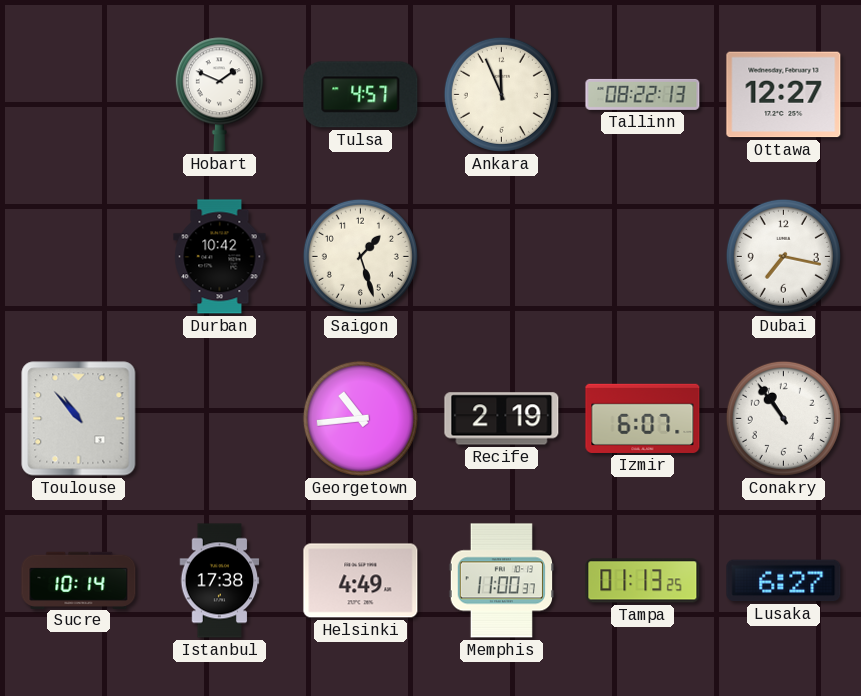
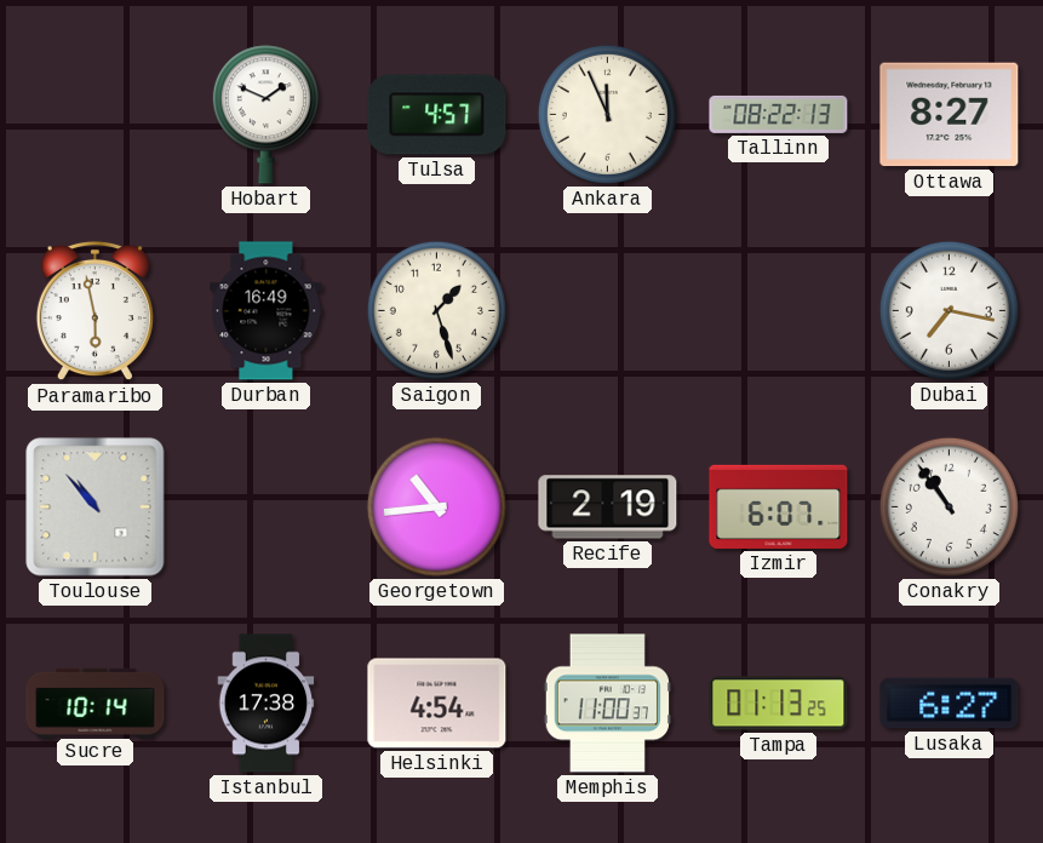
Ottawa: 12:27 -> 8:27
Paramaribo: none -> 5:58
Durban: 10:42 -> 16:49
Helsinki: 4:49 -> 4:54
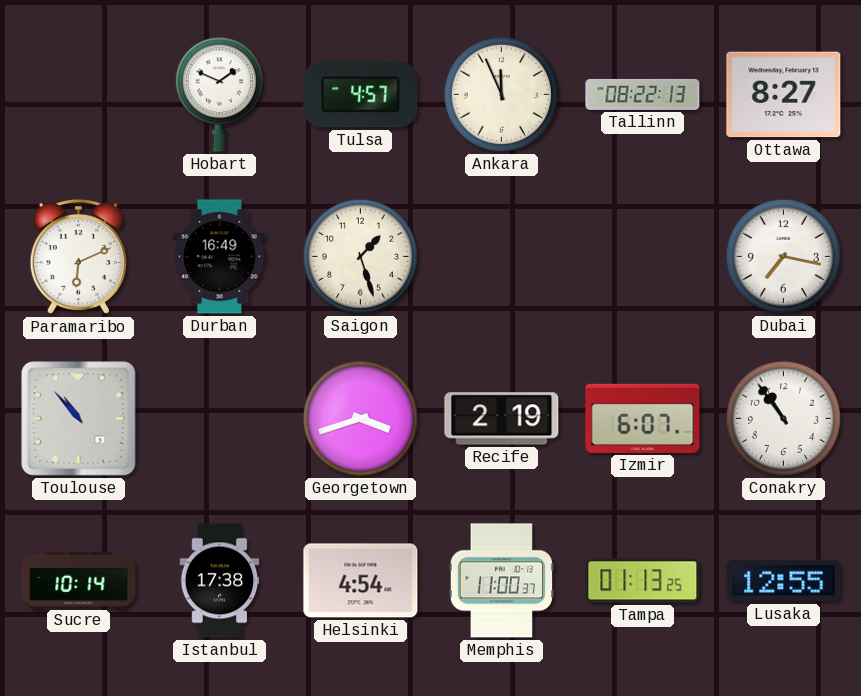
Paramaribo: 5:58 -> 6:11
Georgetown: 10:44 -> 3:42
Lusaka: 6:27 -> 12:55
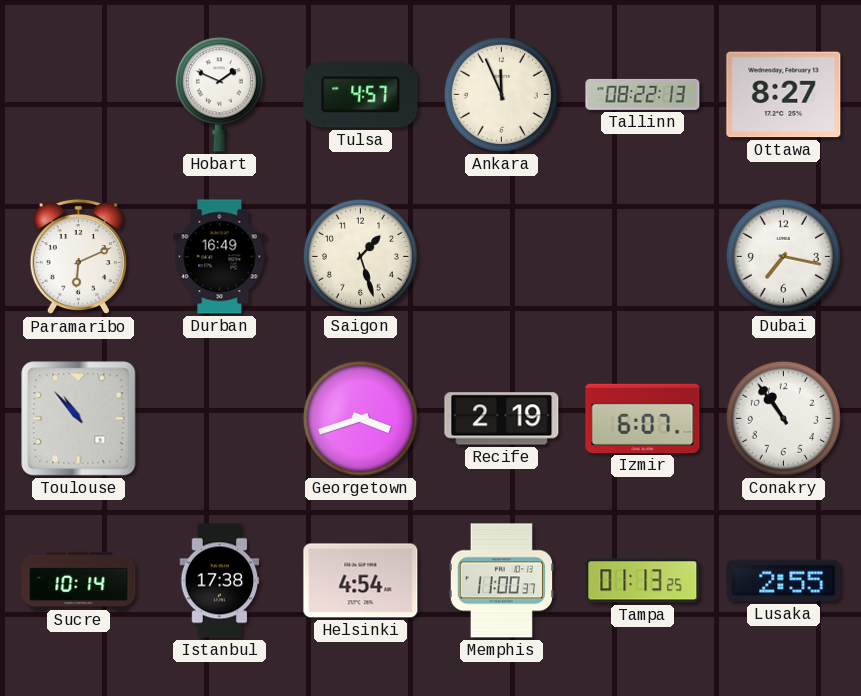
Lusaka: 12:55 -> 2:55
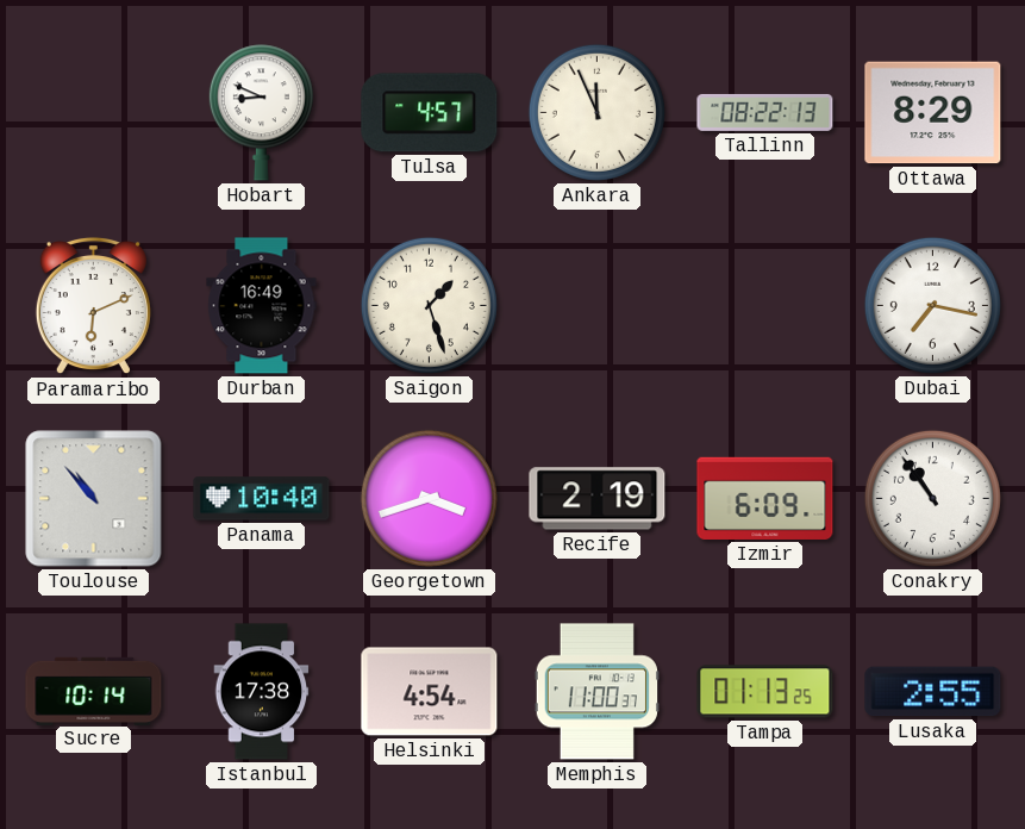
Hobart: 1:49 -> 8:49
Ottawa: 8:27 -> 8:29
Panama: none -> 10:40
Izmir: 6:07 -> 6:09
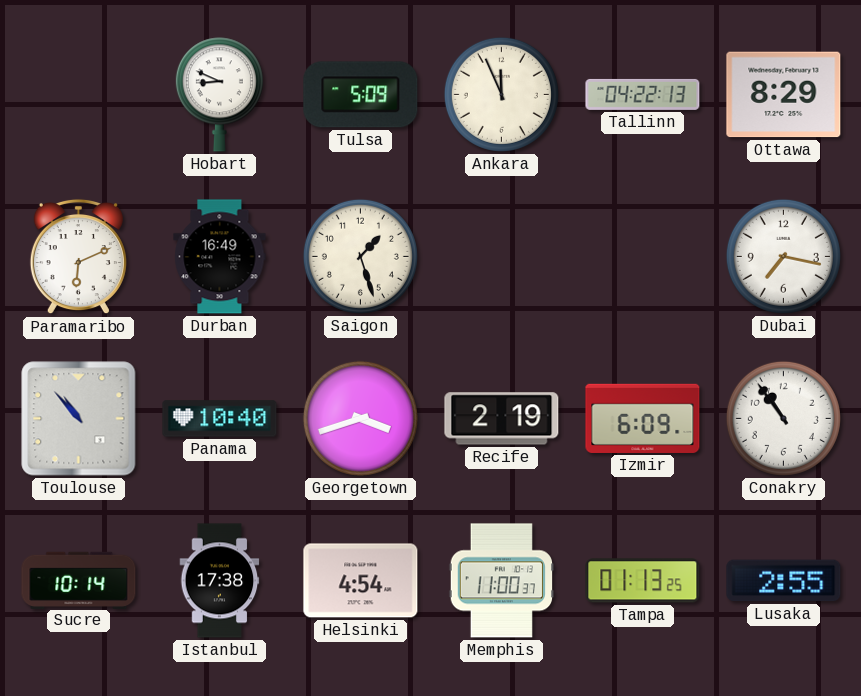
Tulsa: 4:57 -> 5:09
Tallinn: 08:22 -> 04:22
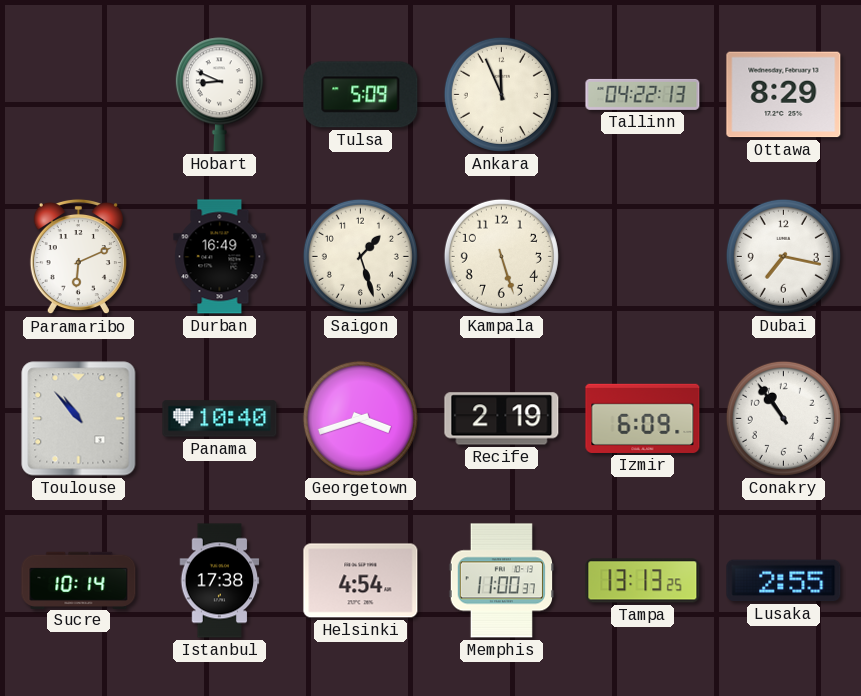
Kampala: none -> 5:27
Tampa: 01:13 -> 13:13
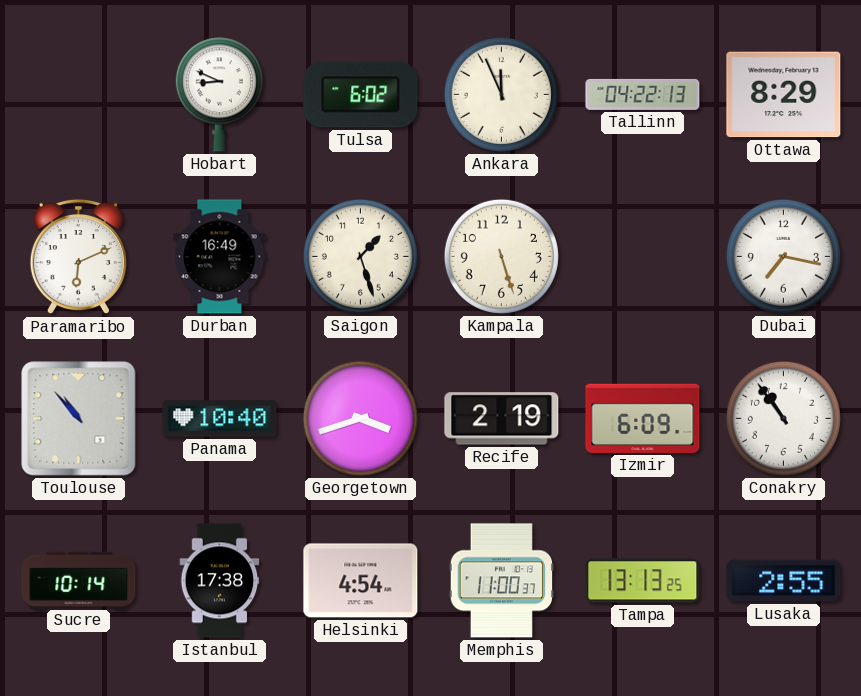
Tulsa: 5:09 -> 6:02
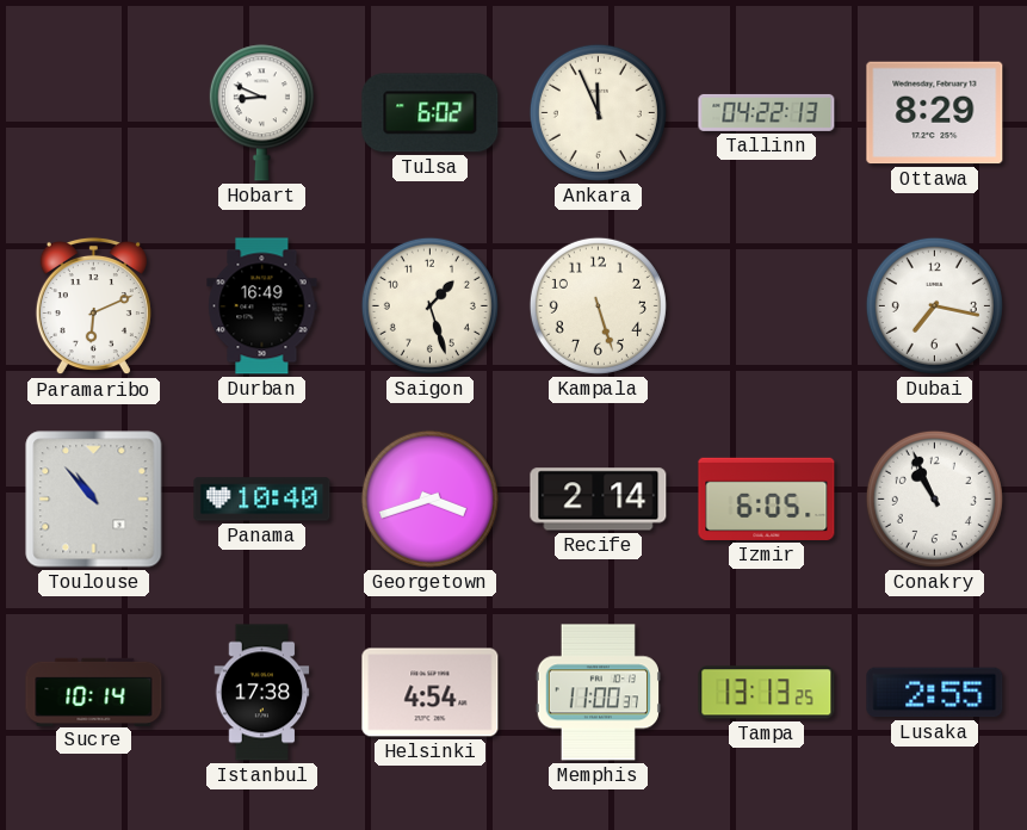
Recife: 2:19 -> 2:14
Izmir: 6:09 -> 6:05
Conakry: 10:54 -> 10:56
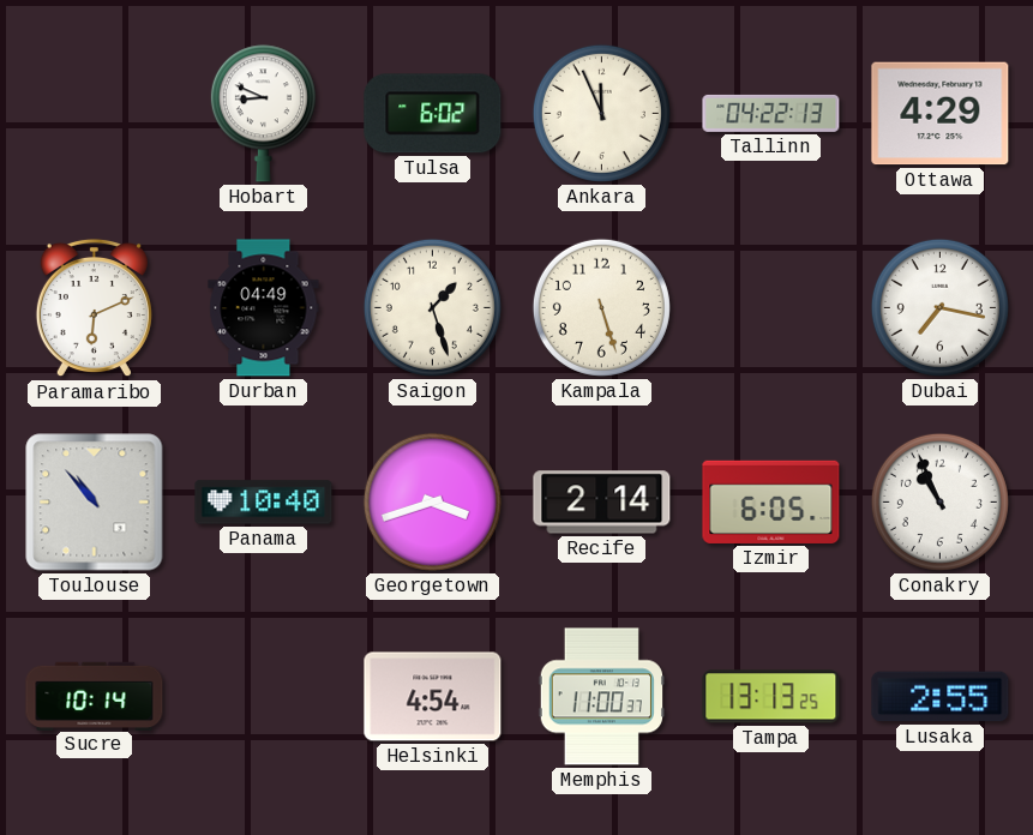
Ottawa: 8:29 -> 4:29
Durban: 16:49 -> 04:49
Istanbul: 17:38 -> none
